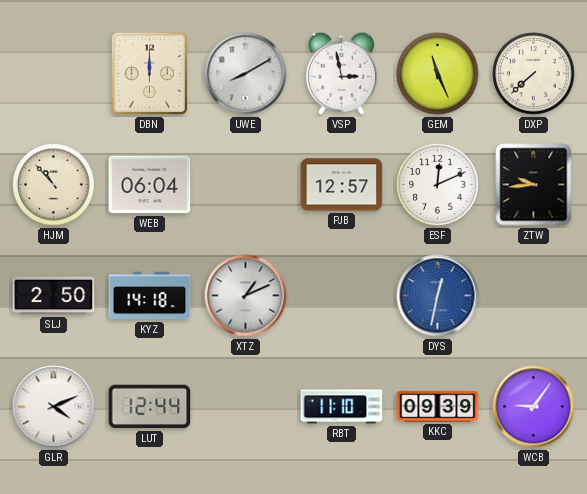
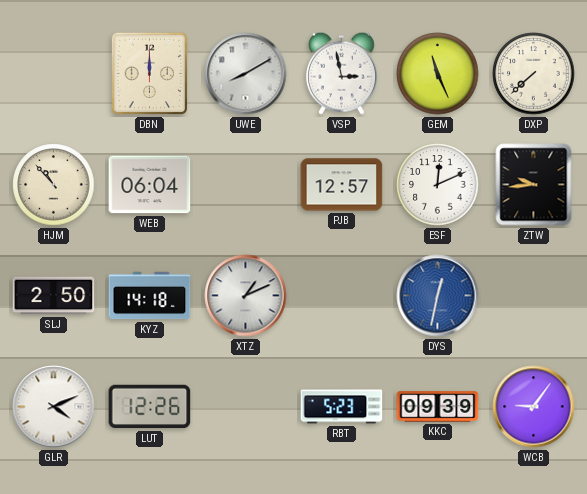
LUT: 12:44 -> 12:26
RBT: 11:10 -> 5:23
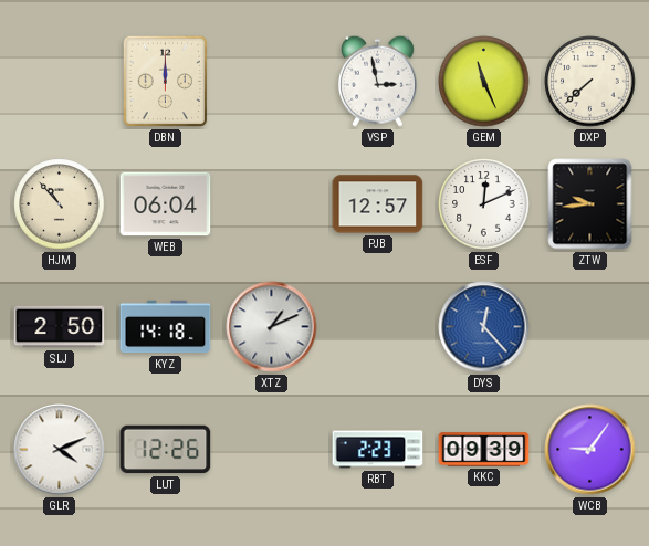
UWE: 8:10 -> none
DYS: 12:32 -> 12:23
RBT: 5:23 -> 2:23
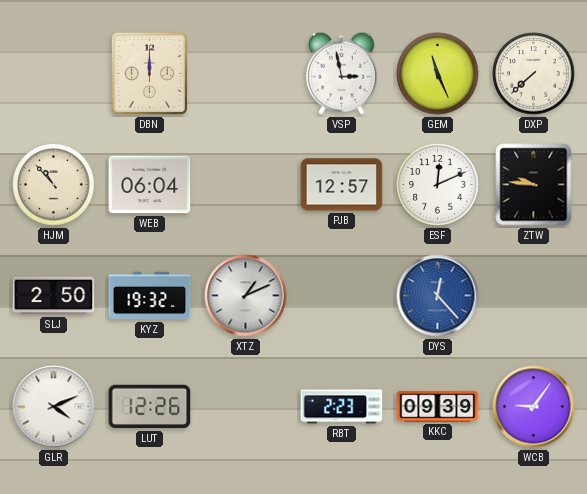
ZTW: 9:44 -> 9:46
KYZ: 14:18 -> 19:32
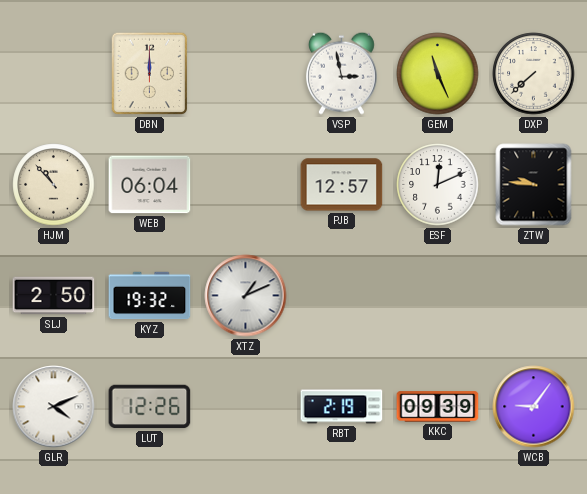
DYS: 12:23 -> none
RBT: 2:23 -> 2:19
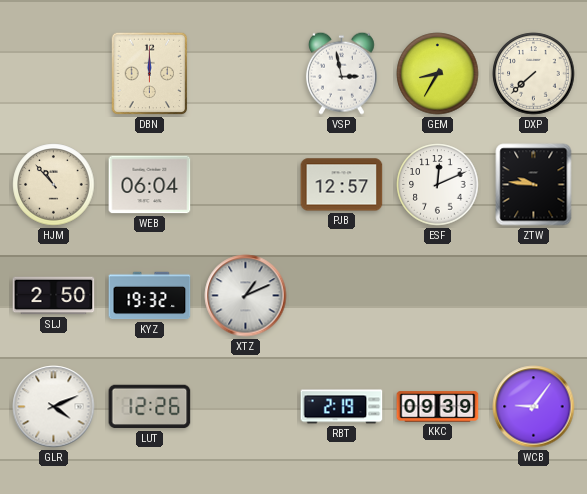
GEM: 11:26 -> 8:35
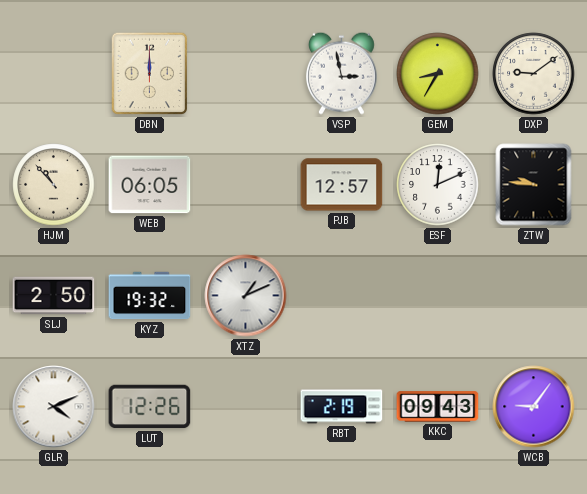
DXP: 7:38 -> 9:09
WEB: 06:04 -> 06:05
KKC: 09:39 -> 09:43
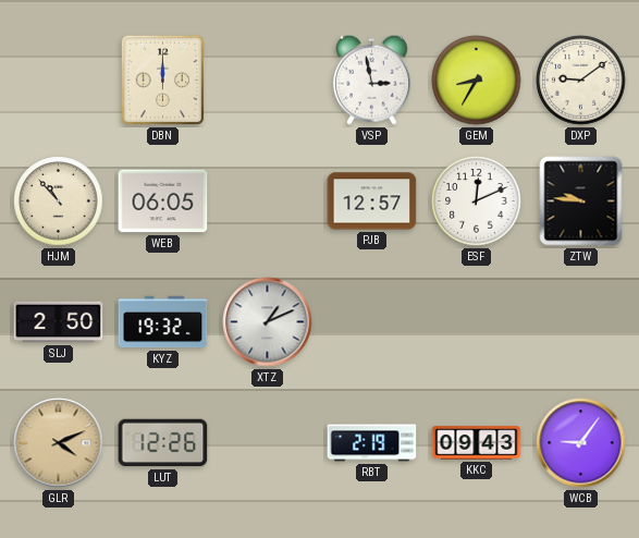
GLR dial: white -> champagne
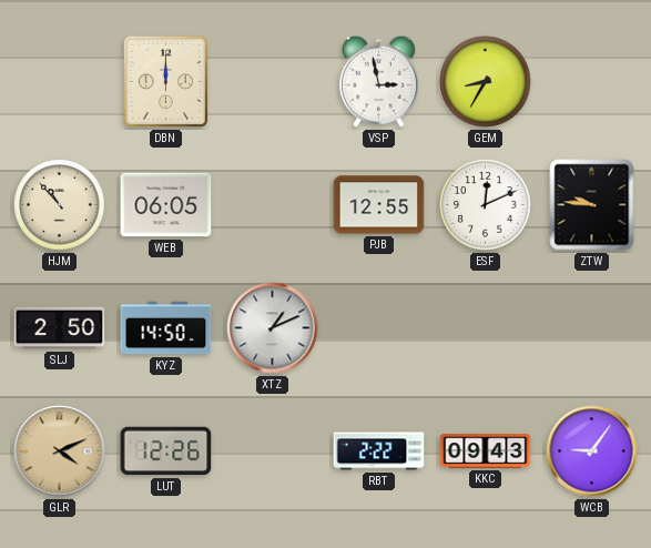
DXP: 9:09 -> none
PJB: 12:57 -> 12:55
KYZ: 19:32 -> 14:50
RBT: 2:19 -> 2:22
